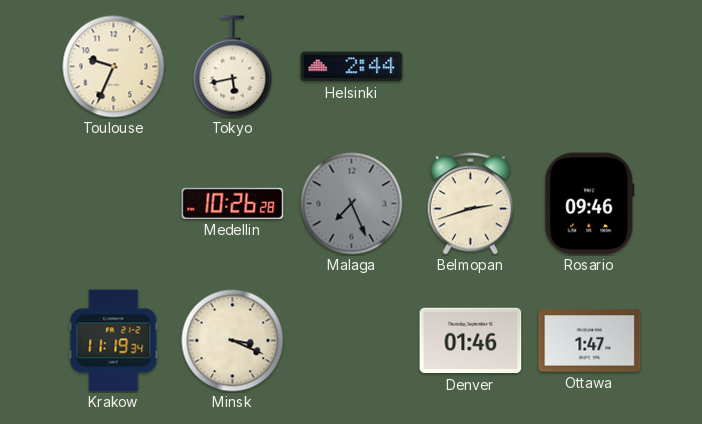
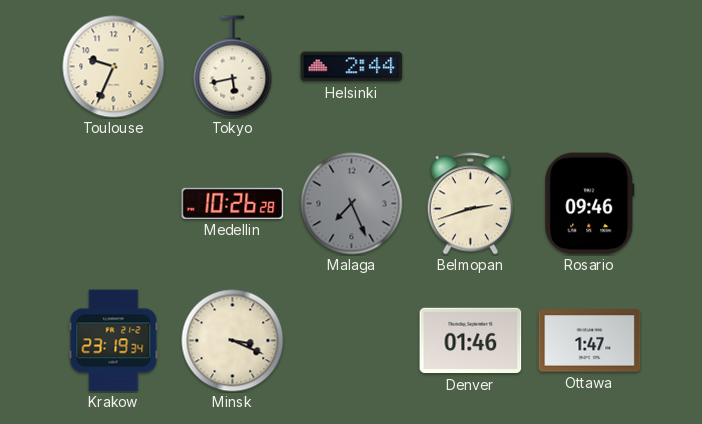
Krakow: 11:19 -> 23:19
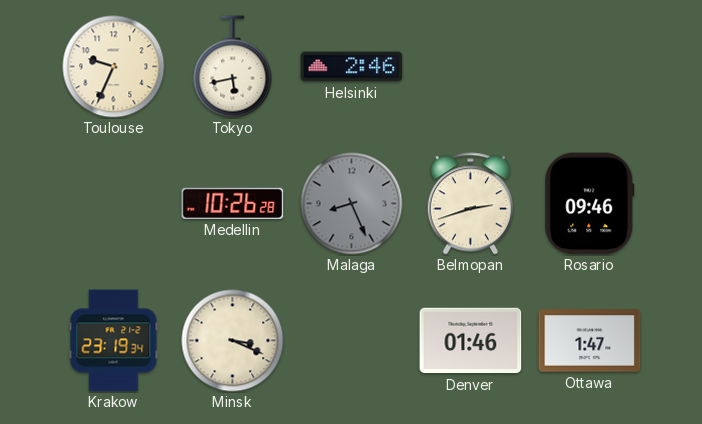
Helsinki: 2:44 -> 2:46
Malaga: 7:26 -> 8:26
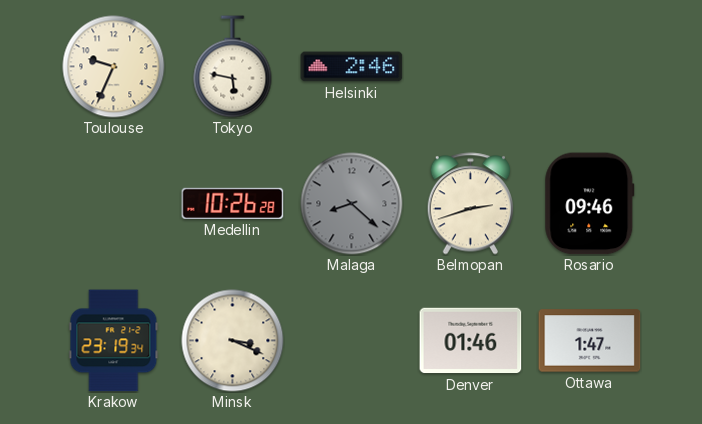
Tokyo: 5:43 -> 5:47
Malaga: 8:26 -> 8:22
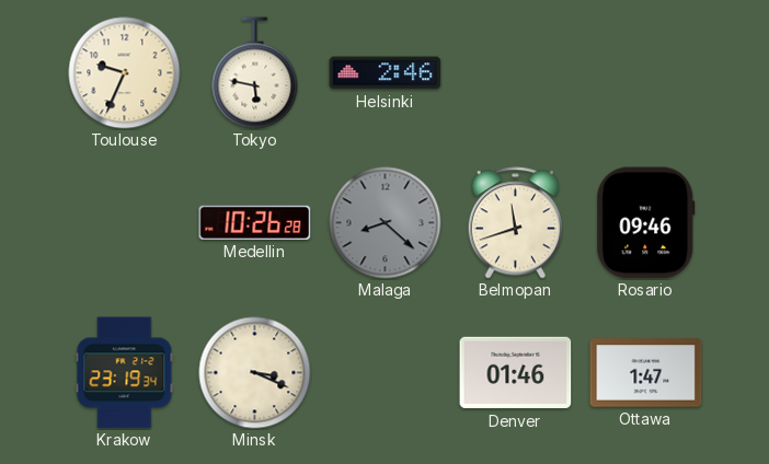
Belmopan: 2:42 -> 11:42
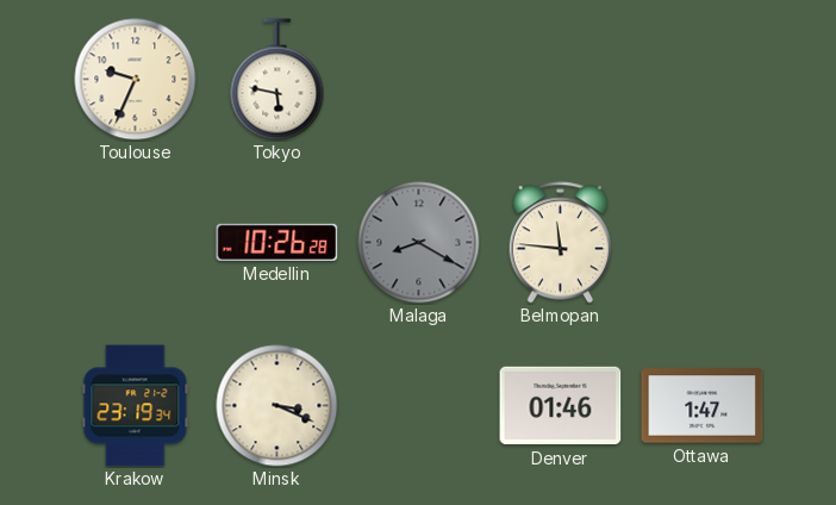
Helsinki: 2:46 -> none
Malaga: 8:22 -> 8:20
Belmopan: 11:42 -> 11:46
Rosario: 09:46 -> none
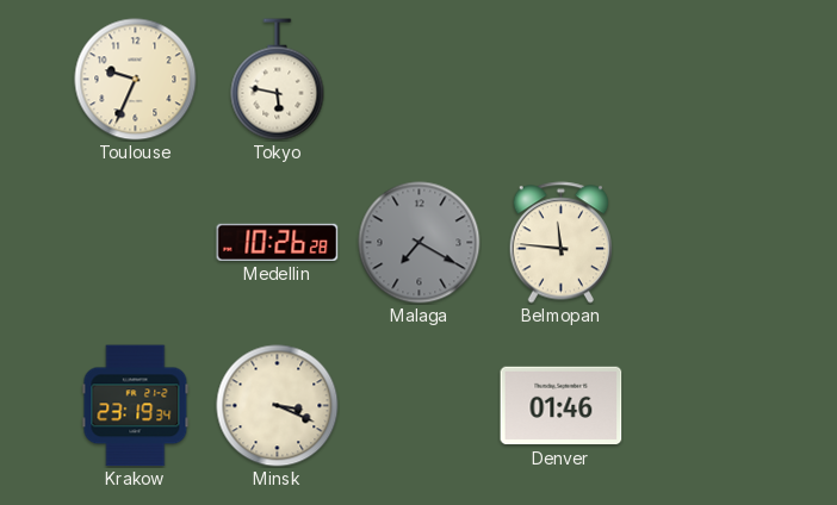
Malaga: 8:20 -> 7:20
Ottawa: 1:47 -> none
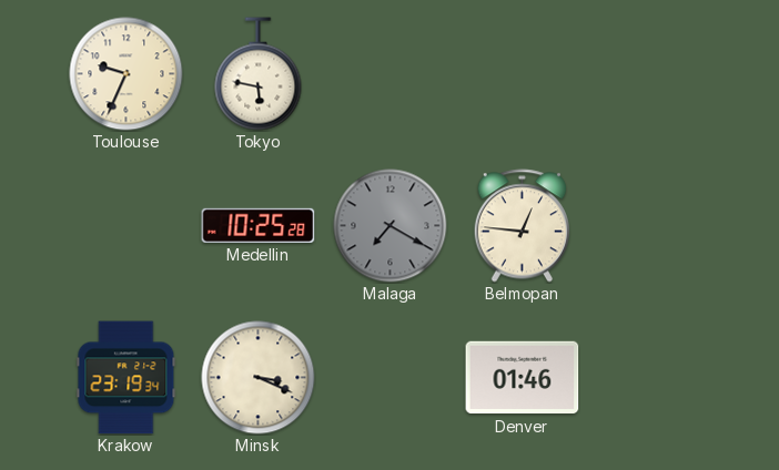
Medellin: 10:26 -> 10:25
Belmopan: 11:46 -> 12:46
